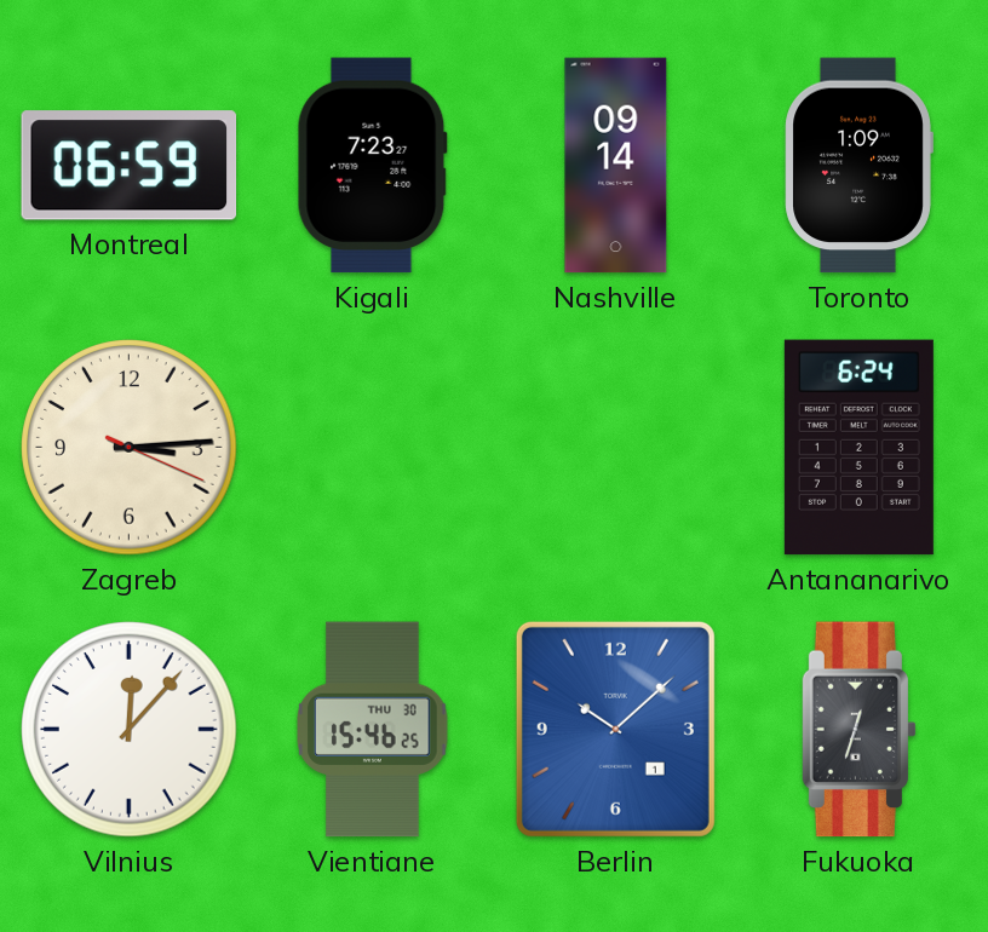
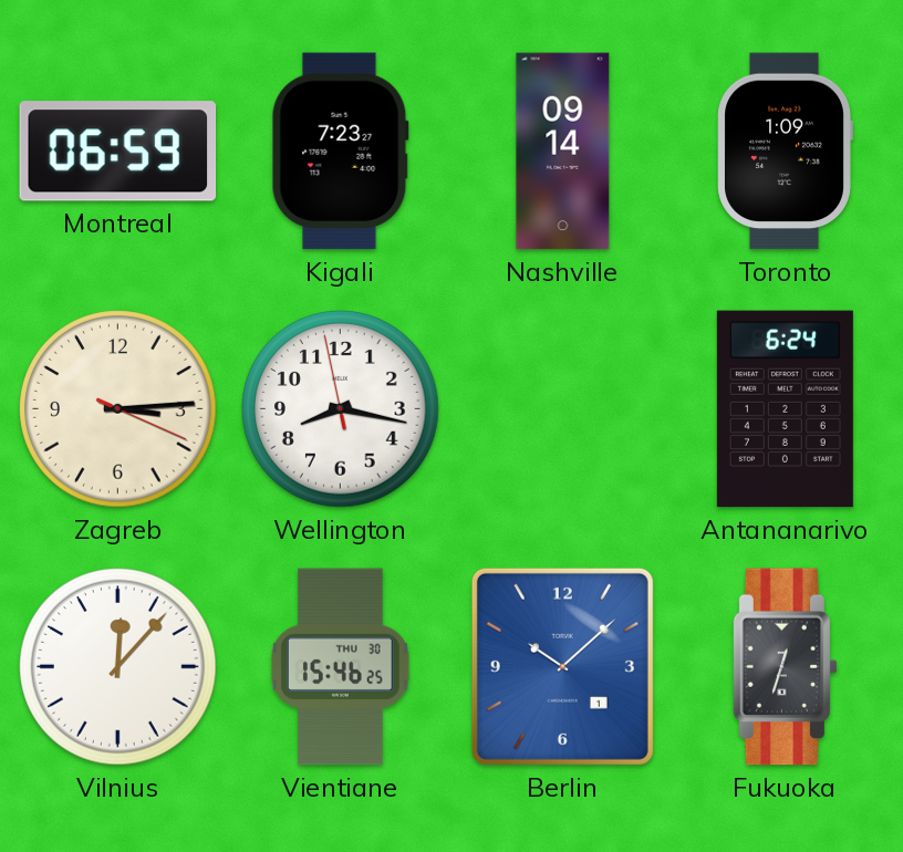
Wellington: none -> 8:16
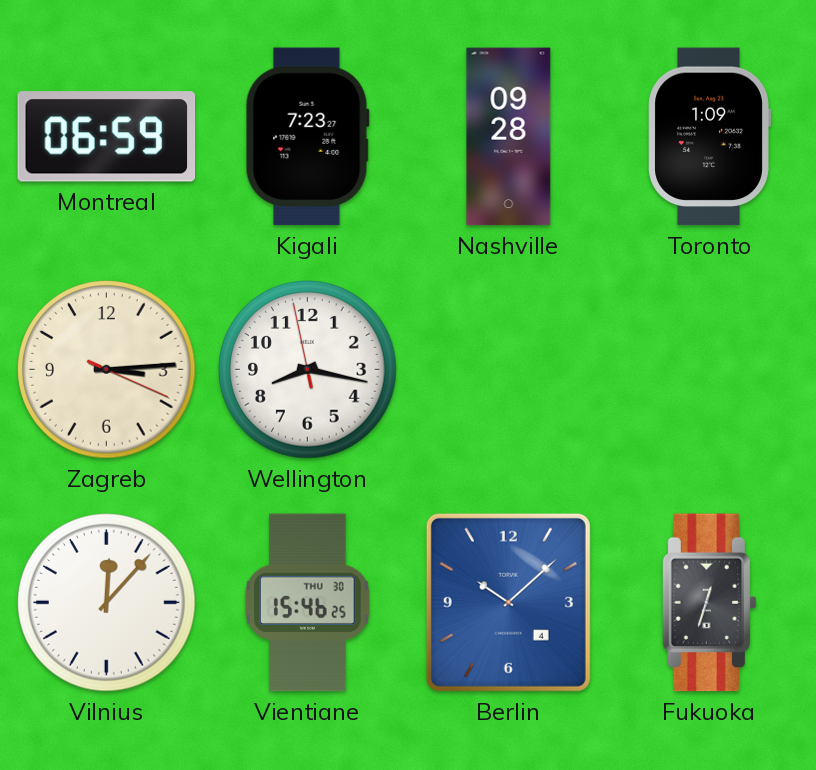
Nashville: 09:14 -> 09:28
Antananarivo: 6:24 -> none
Berlin date: 1 -> 4
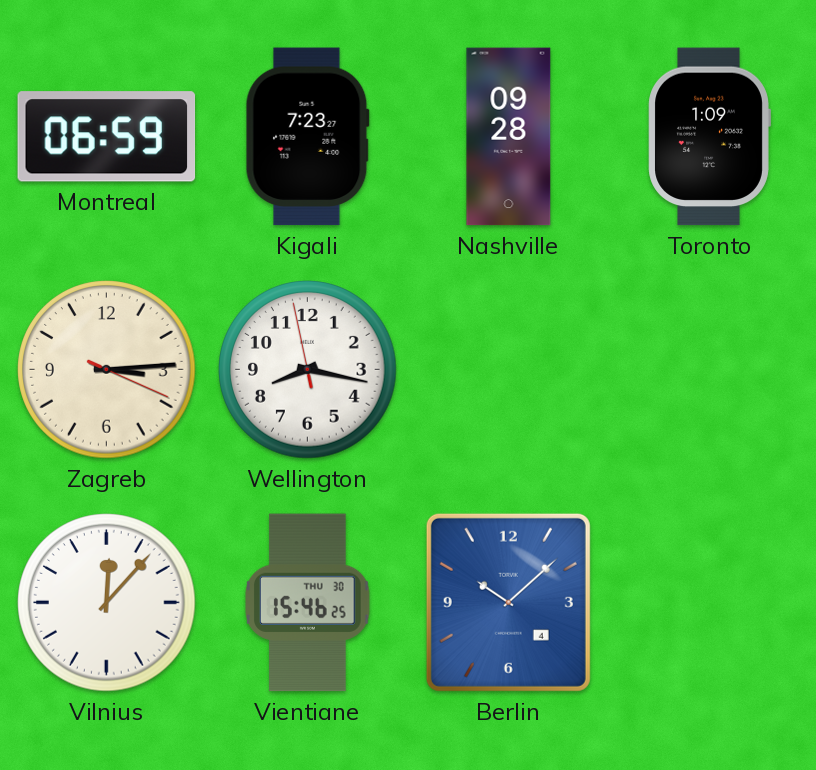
Fukuoka: 12:33 -> none
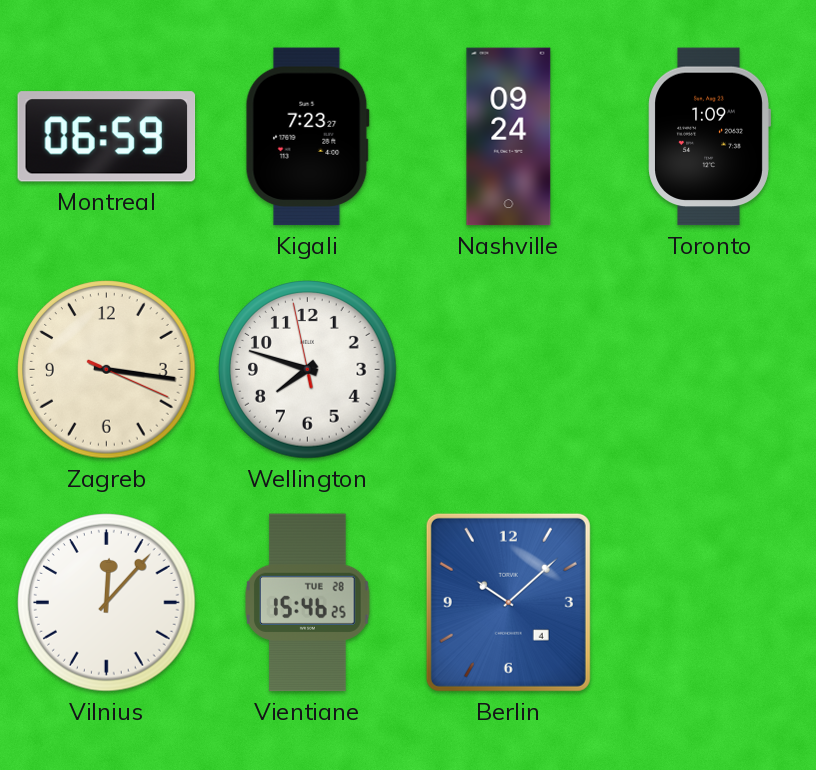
Nashville: 09:28 -> 09:24
Zagreb: 3:14 -> 3:16
Wellington: 8:16 -> 7:47
Vientiane date: THU 30 -> TUE 28
